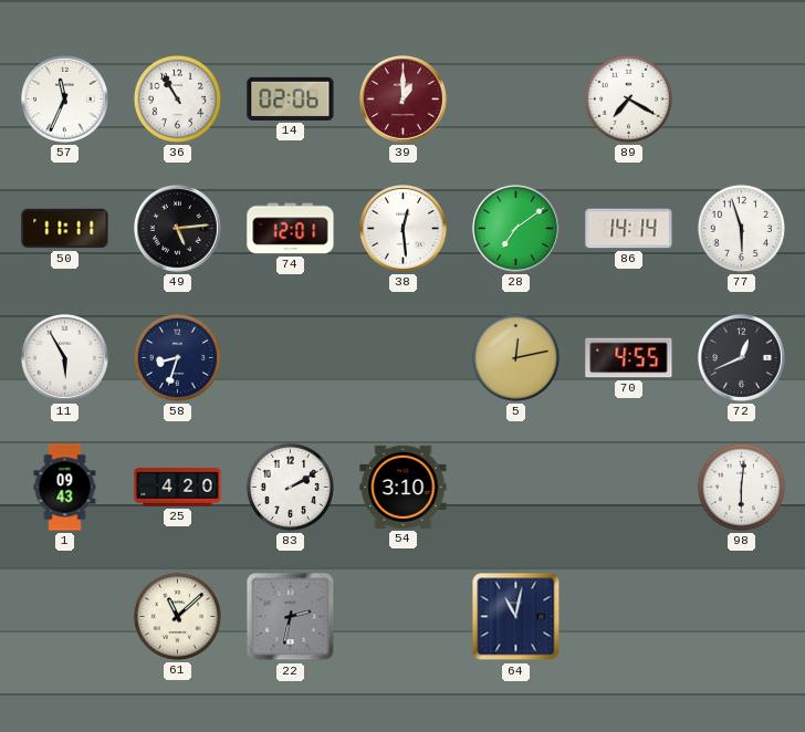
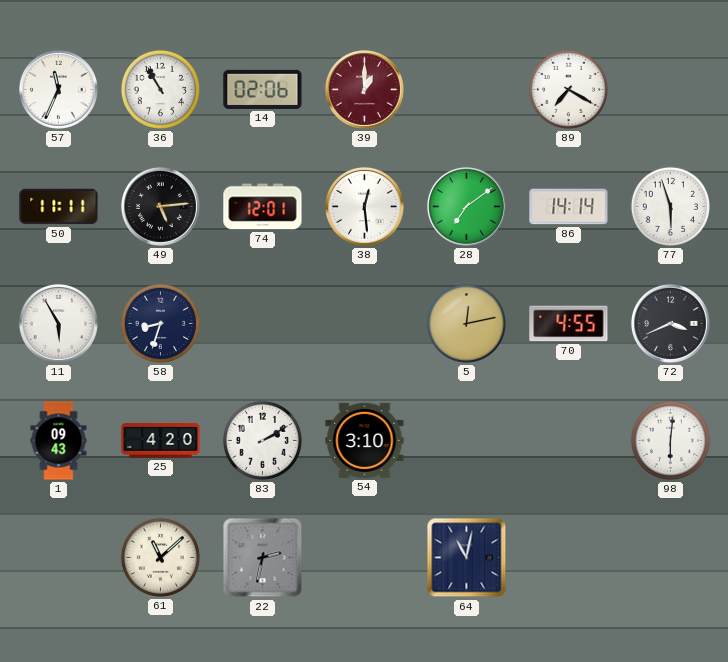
72: 12:41 -> 3:41
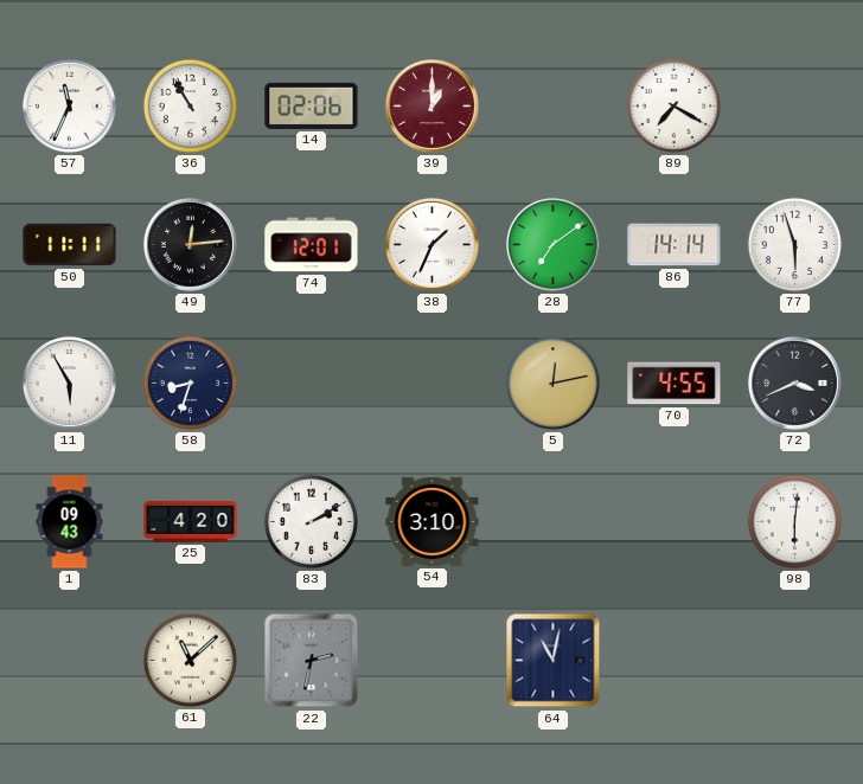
49: 5:14 -> 12:14
38: 12:29 -> 1:34
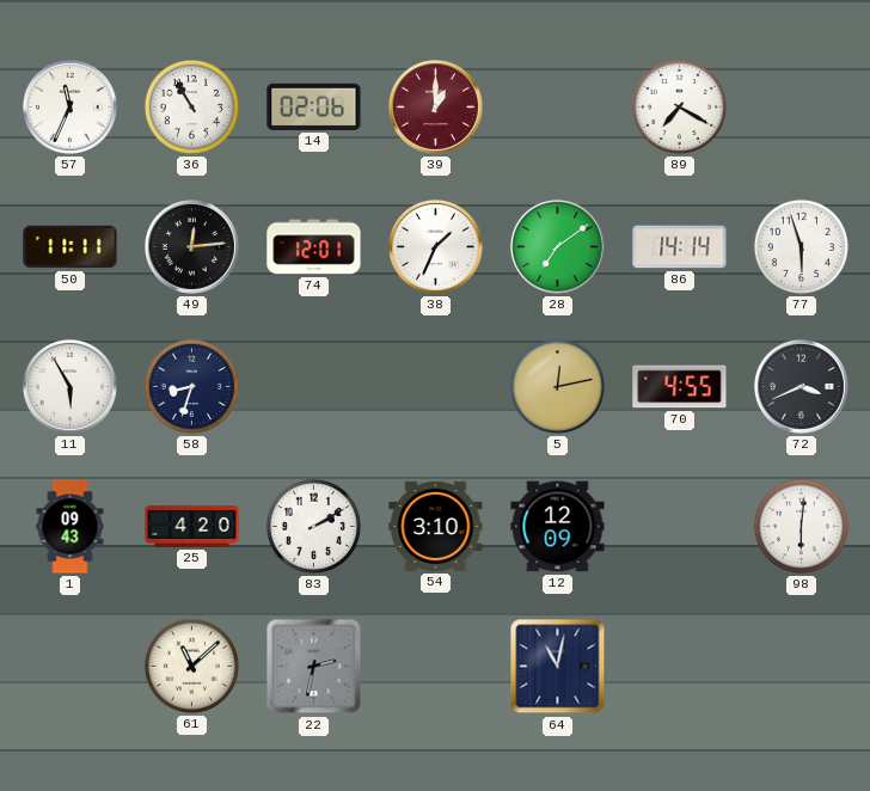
12: none -> 12:09
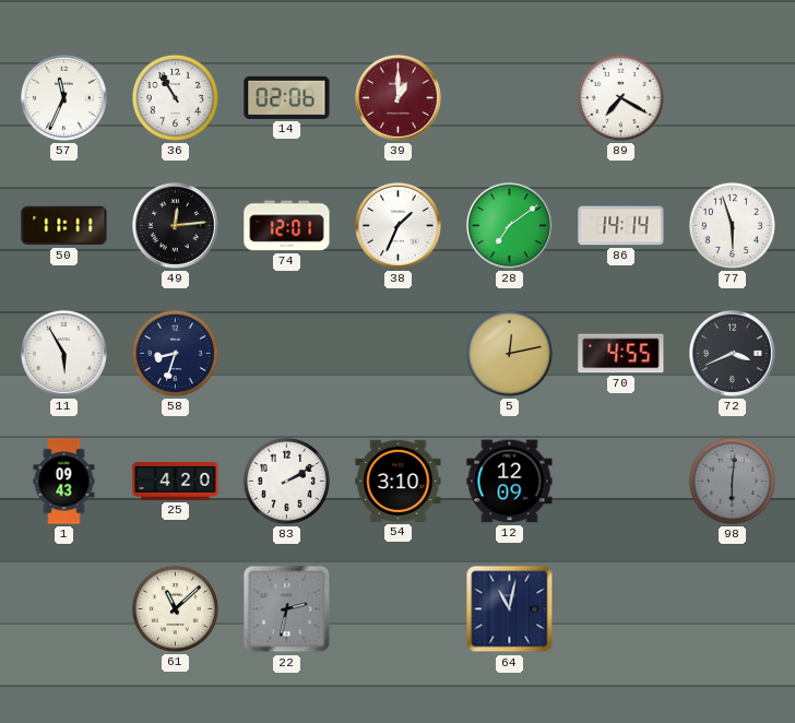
98 dial: white -> grey
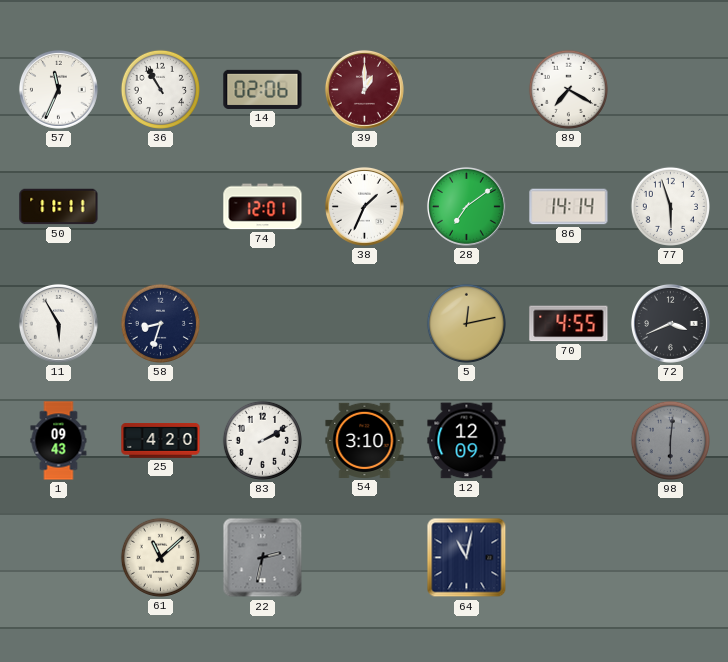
49: 12:14 -> none
